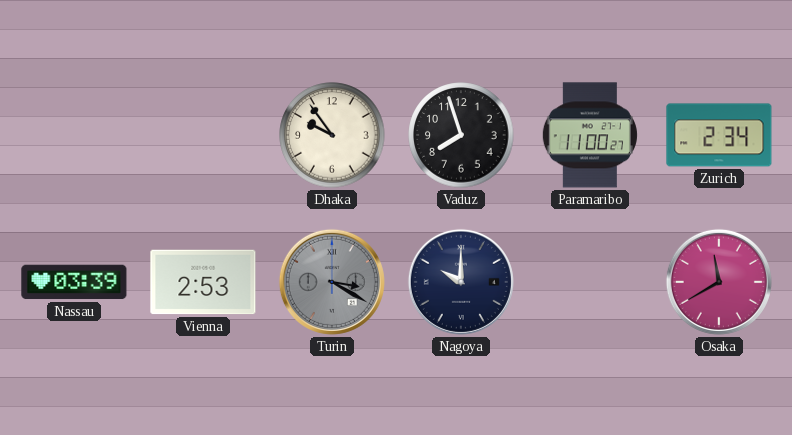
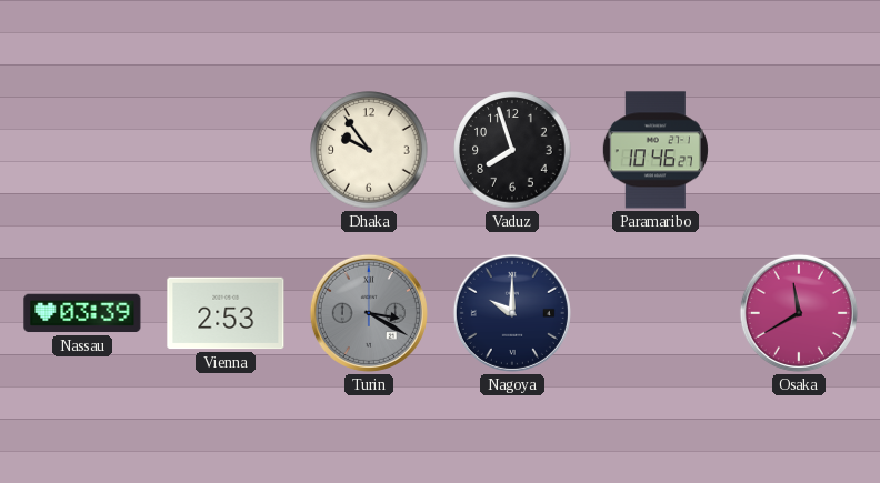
Paramaribo: 11:00 -> 10:46
Zurich: 2:34 -> none
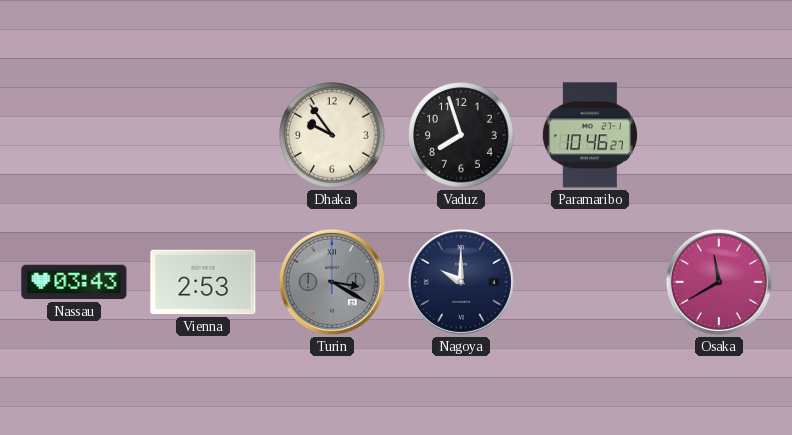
Nassau: 03:39 -> 03:43
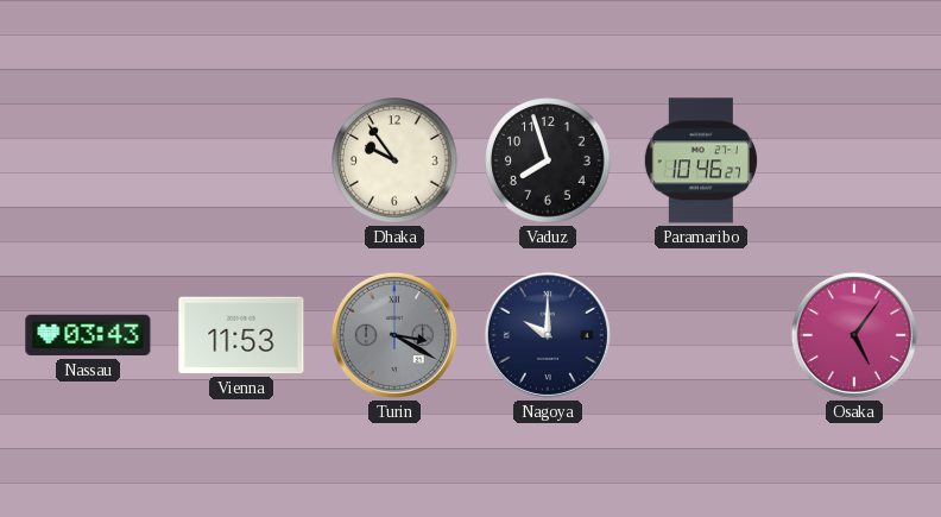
Vienna: 2:53 -> 11:53
Osaka: 11:40 -> 5:06
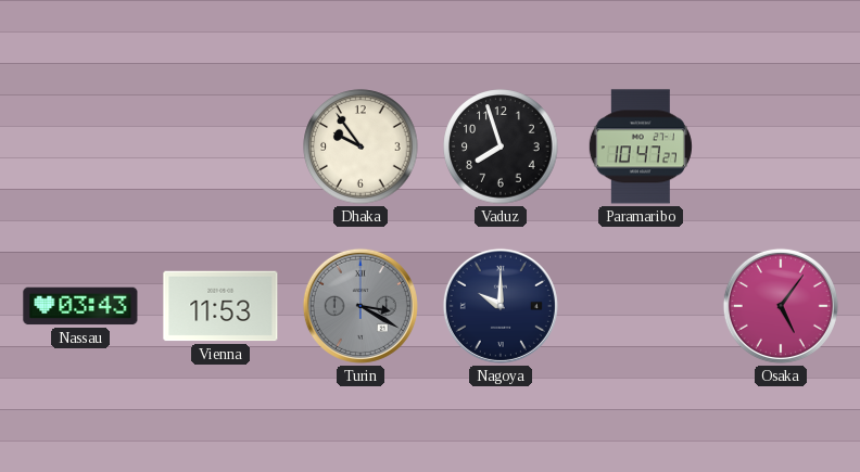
Paramaribo: 10:46 -> 10:47
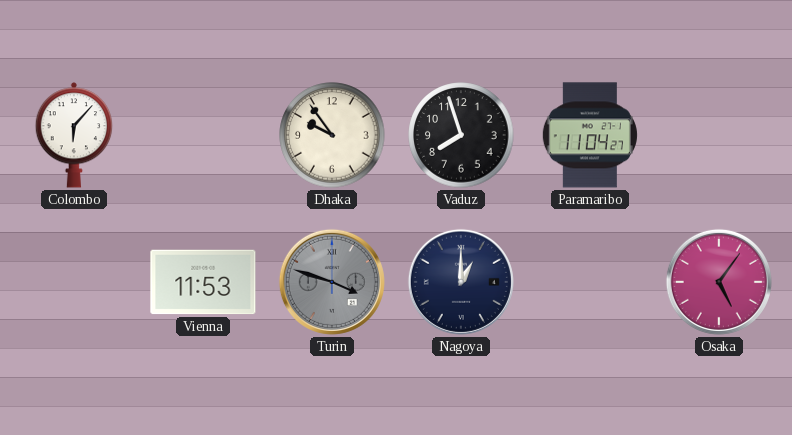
Colombo: none -> 6:07
Paramaribo: 10:47 -> 11:04
Nassau: 03:43 -> none
Turin: 3:20 -> 3:48
Nagoya: 10:00 -> 1:00
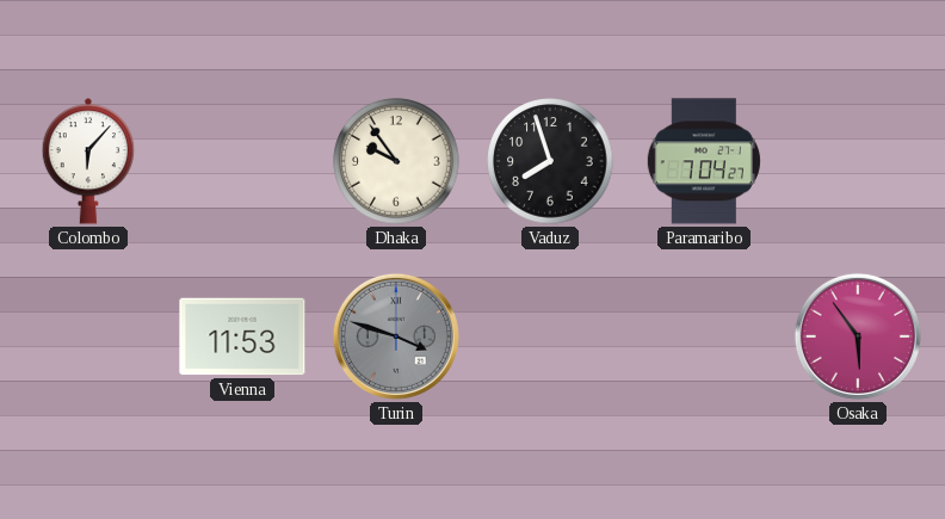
Paramaribo: 11:04 -> 7:04
Nagoya: 1:00 -> none
Osaka: 5:06 -> 5:54
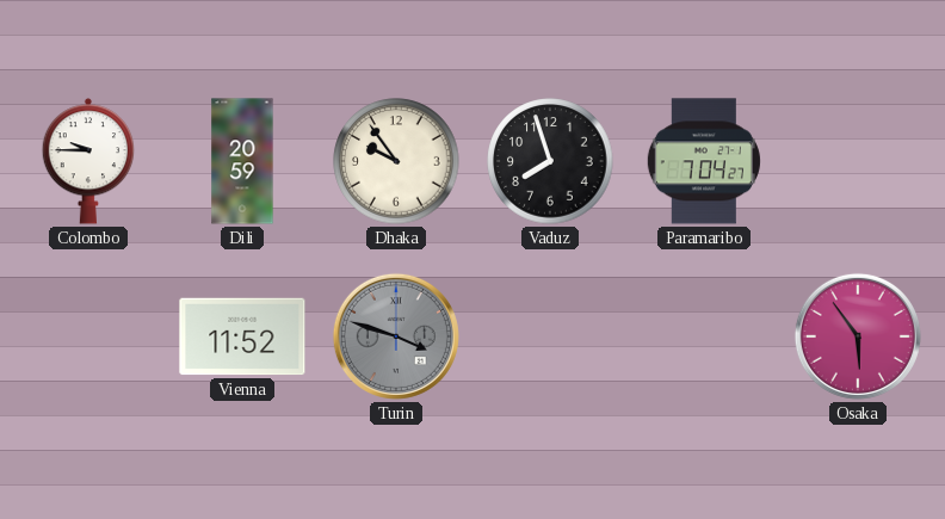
Colombo: 6:07 -> 9:45
Dili: none -> 20:59
Vienna: 11:53 -> 11:52
